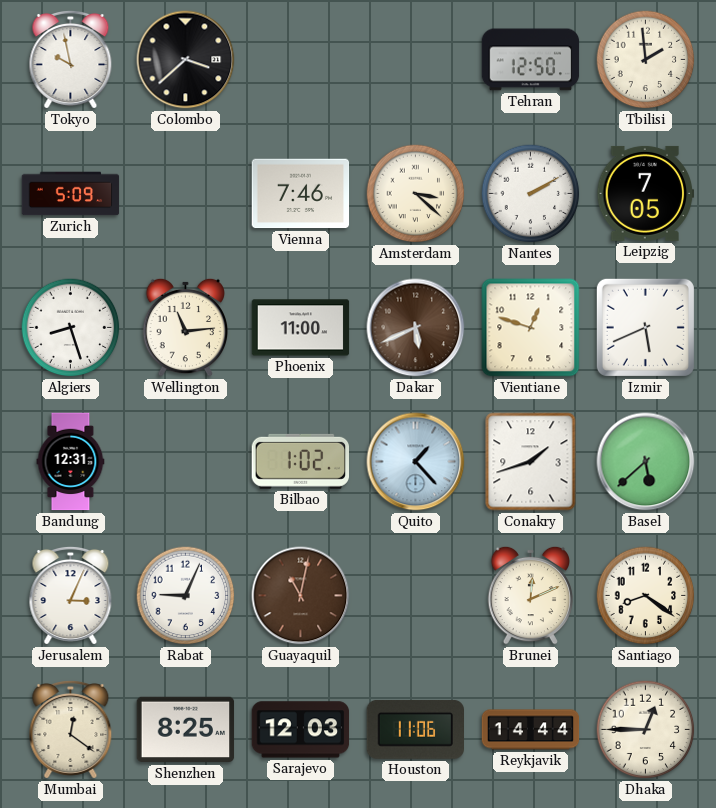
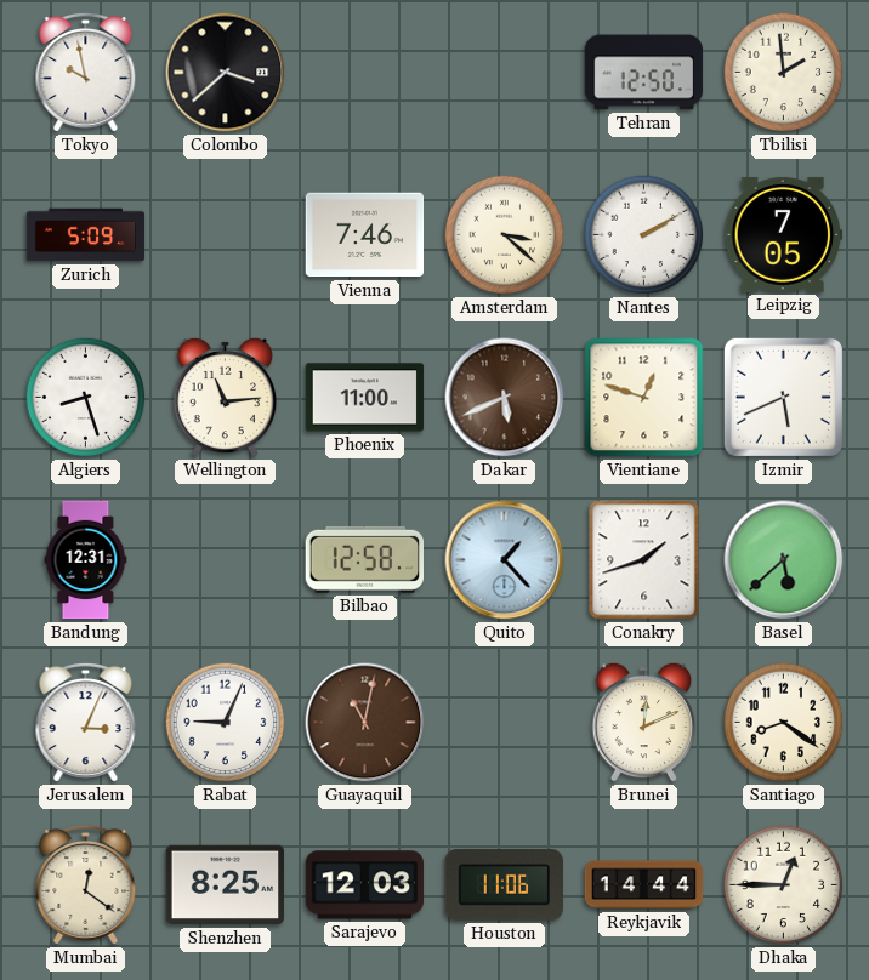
Bilbao: 1:02 -> 12:58
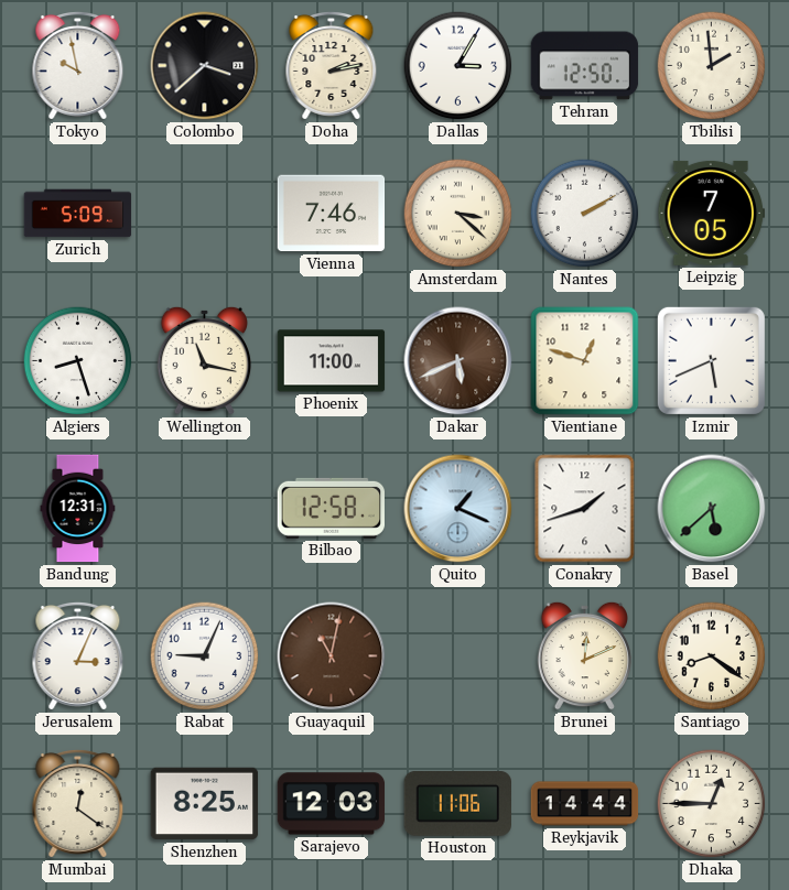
Doha: none -> 2:13
Dallas: none -> 3:05
Wellington: 11:14 -> 11:17
Quito: 1:23 -> 1:19
